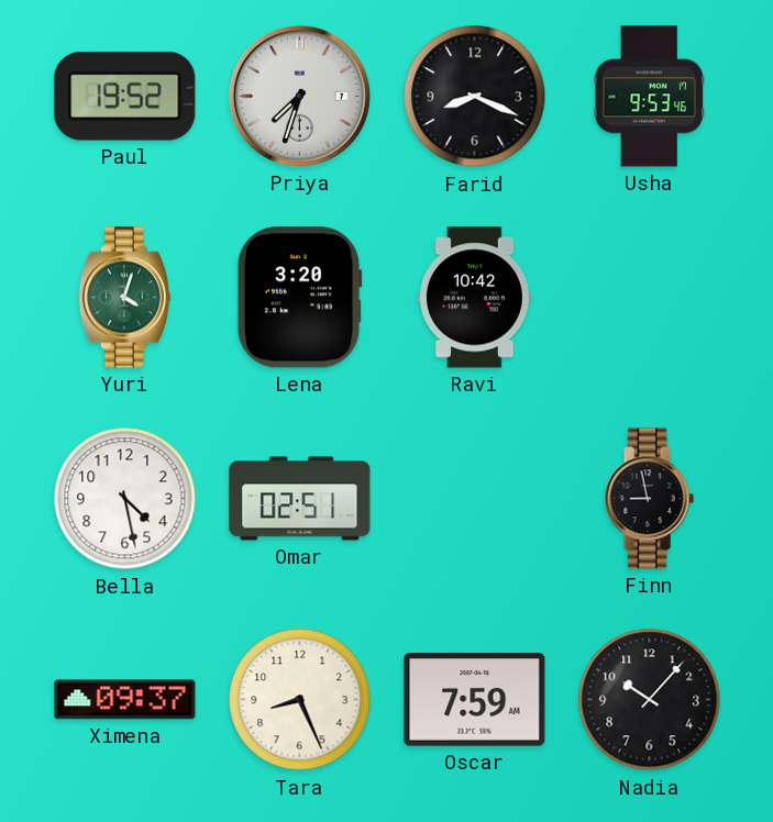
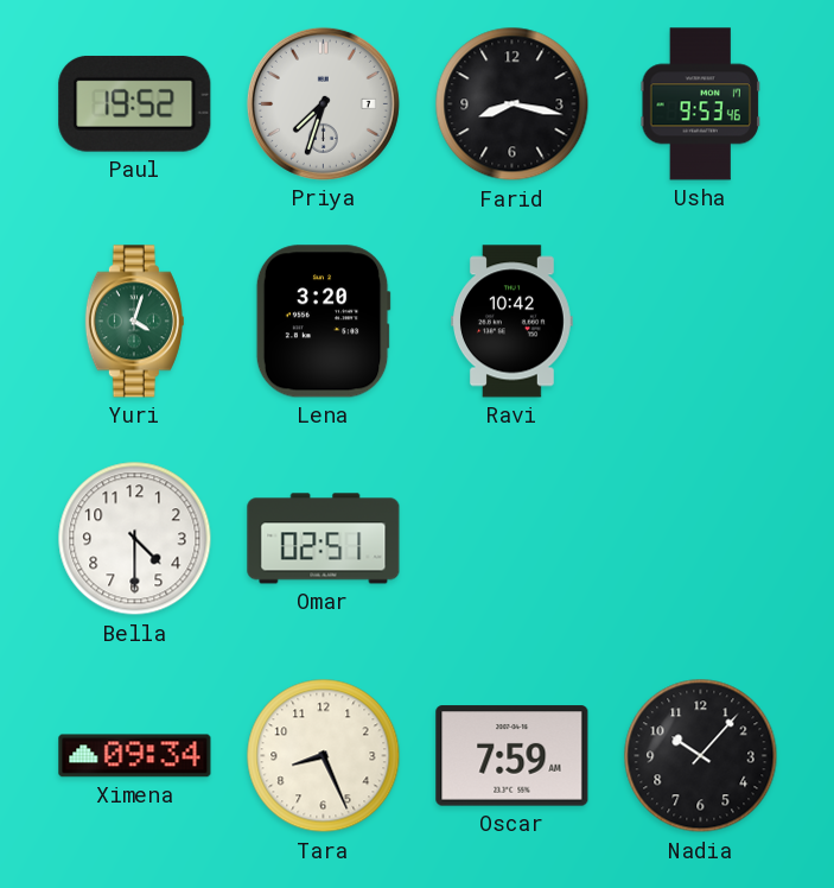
Farid: 8:19 -> 8:17
Bella: 4:28 -> 4:30
Finn: 8:58 -> none
Ximena: 09:37 -> 09:34
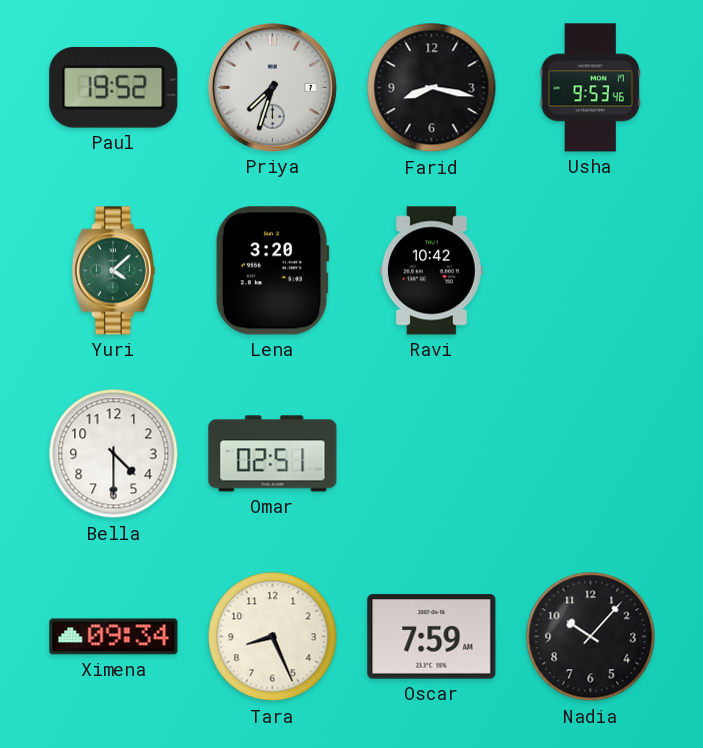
Yuri: 4:03 -> 4:08
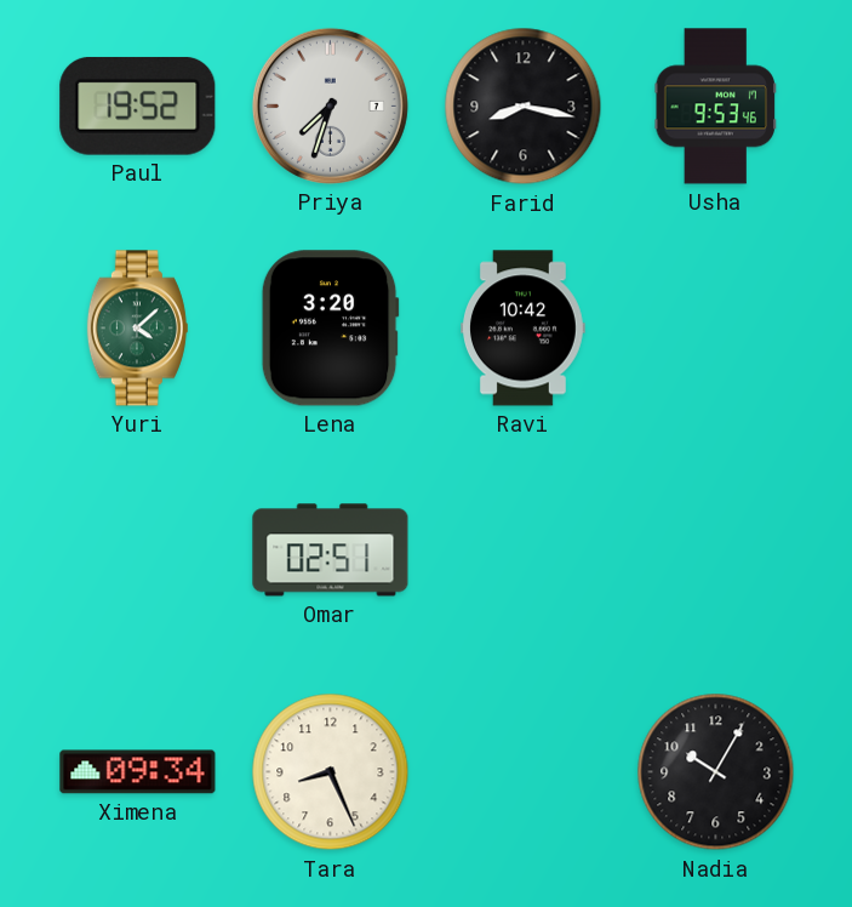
Bella: 4:30 -> none
Oscar: 7:59 -> none
Nadia: 10:07 -> 10:05
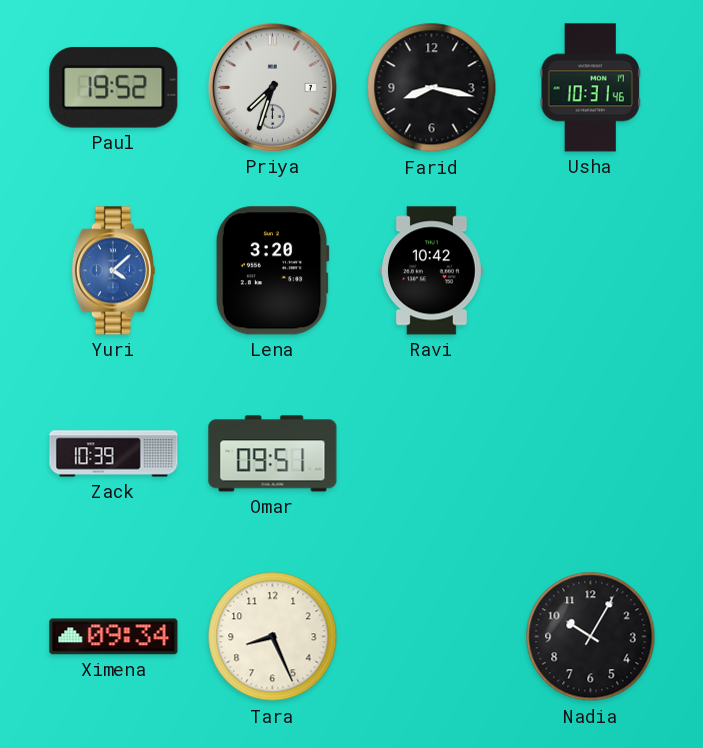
Usha: 9:53 -> 10:31
Yuri dial: green -> blue
Zack: none -> 10:39
Omar: 02:51 -> 09:51
